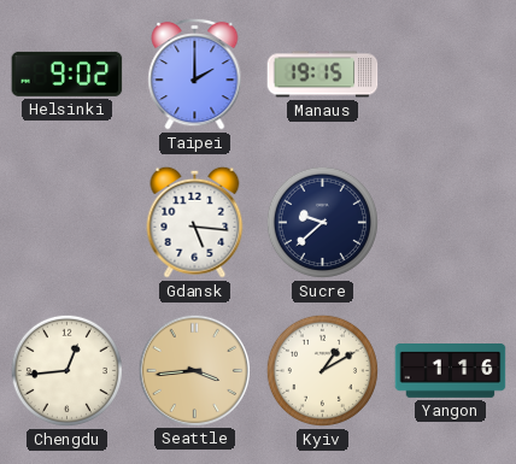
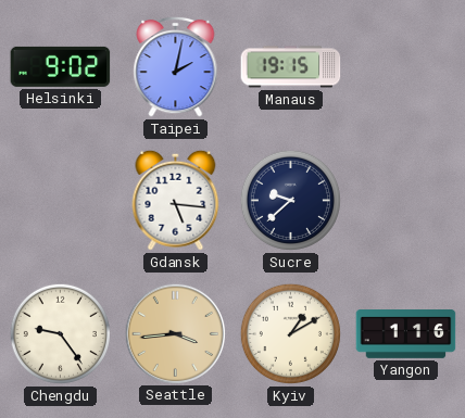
Taipei: 2:00 -> 2:02
Chengdu: 12:44 -> 9:24
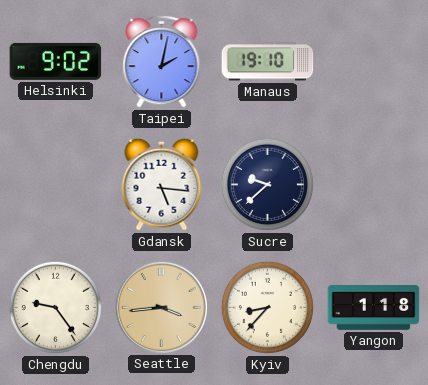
Manaus: 19:15 -> 19:10
Kyiv: 1:10 -> 8:37
Yangon: 1:16 -> 1:18
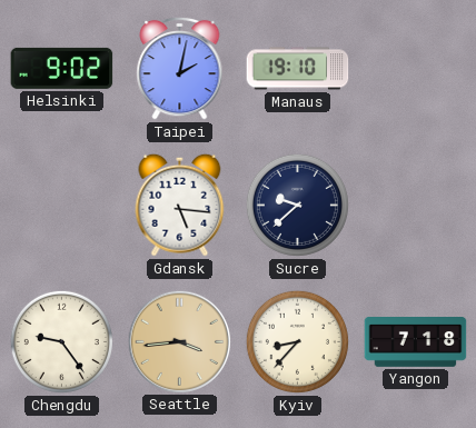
Yangon: 1:18 -> 7:18
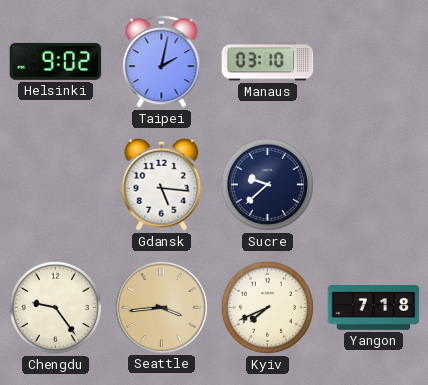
Manaus: 19:10 -> 03:10
Kyiv: 8:37 -> 7:41
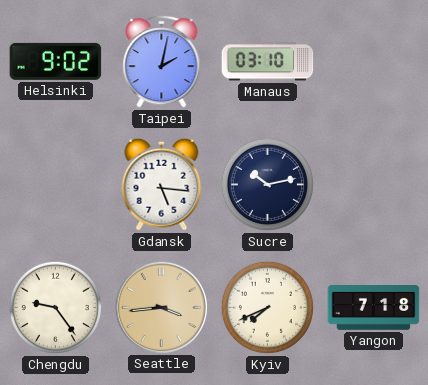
Sucre: 9:38 -> 10:13
